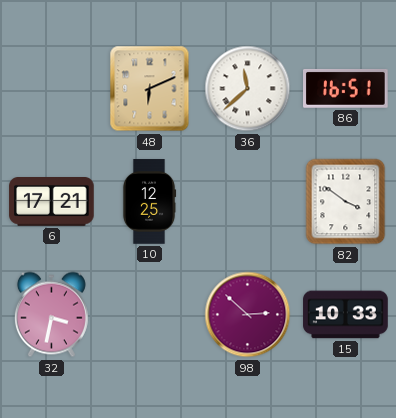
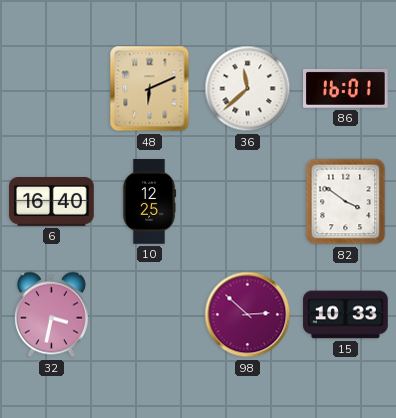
86: 16:51 -> 16:01
6: 17:21 -> 16:40
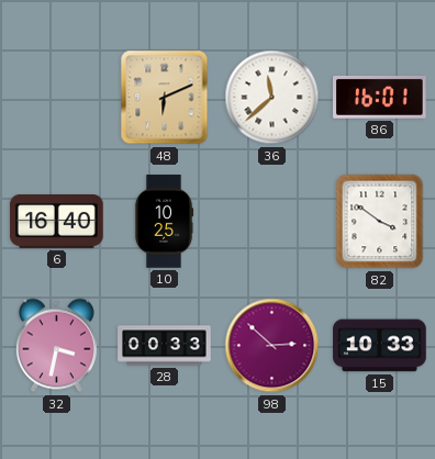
10: 12:25 -> 10:25
28: none -> 00:33
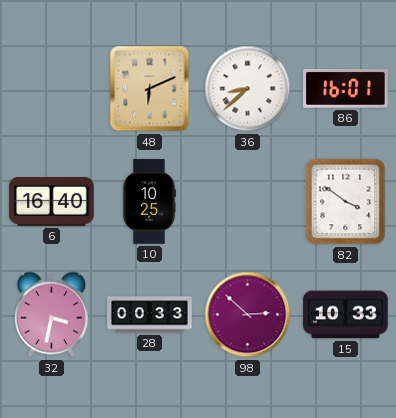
36: 11:38 -> 8:38
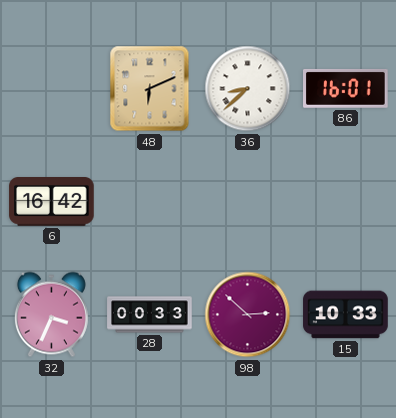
6: 16:40 -> 16:42
10: 10:25 -> none
82: 3:51 -> none
32: 3:32 -> 3:34
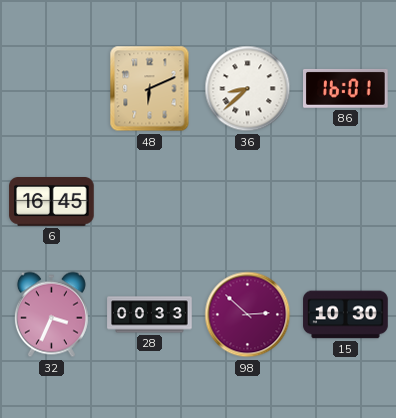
6: 16:42 -> 16:45
15: 10:33 -> 10:30
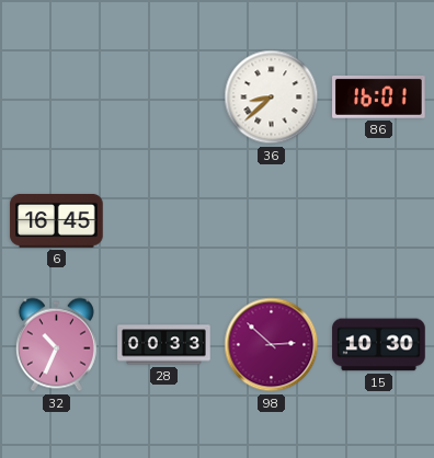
48: 6:11 -> none
32: 3:34 -> 10:34
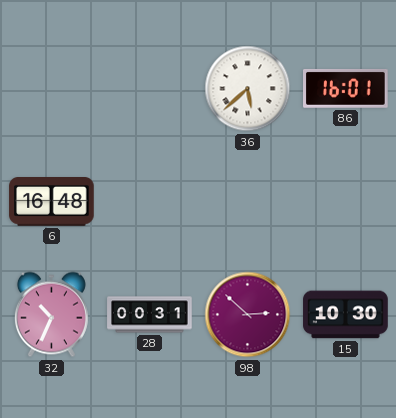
36: 8:38 -> 5:38
6: 16:45 -> 16:48
28: 00:33 -> 00:31
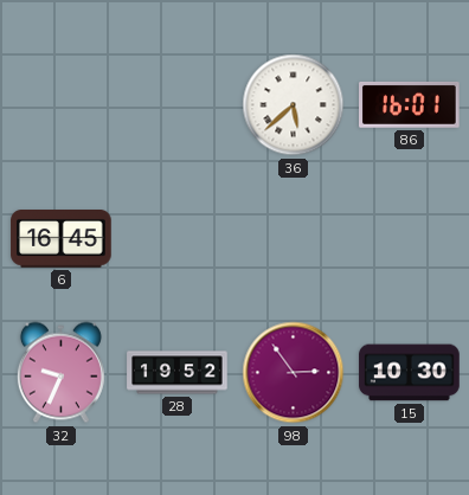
6: 16:48 -> 16:45
32: 10:34 -> 9:34
28: 00:31 -> 19:52
98: 2:52 -> 2:54
